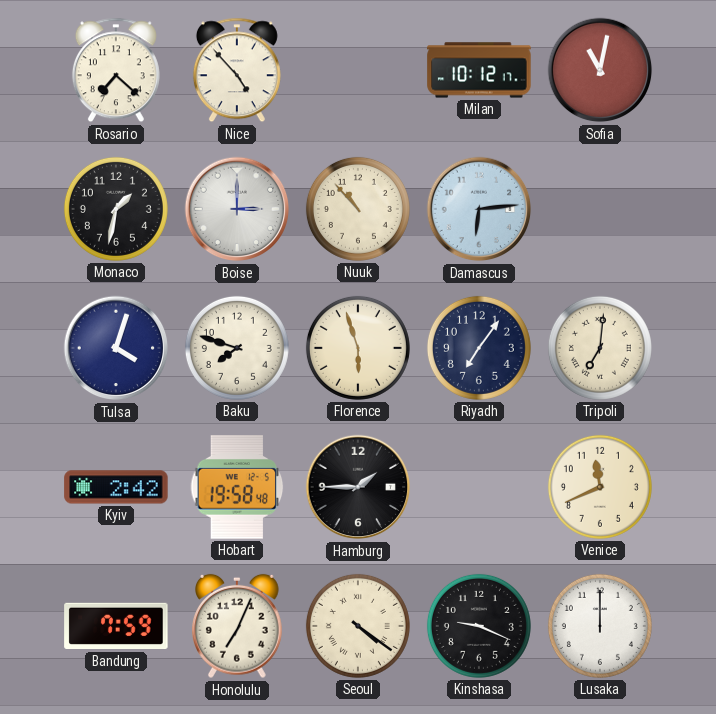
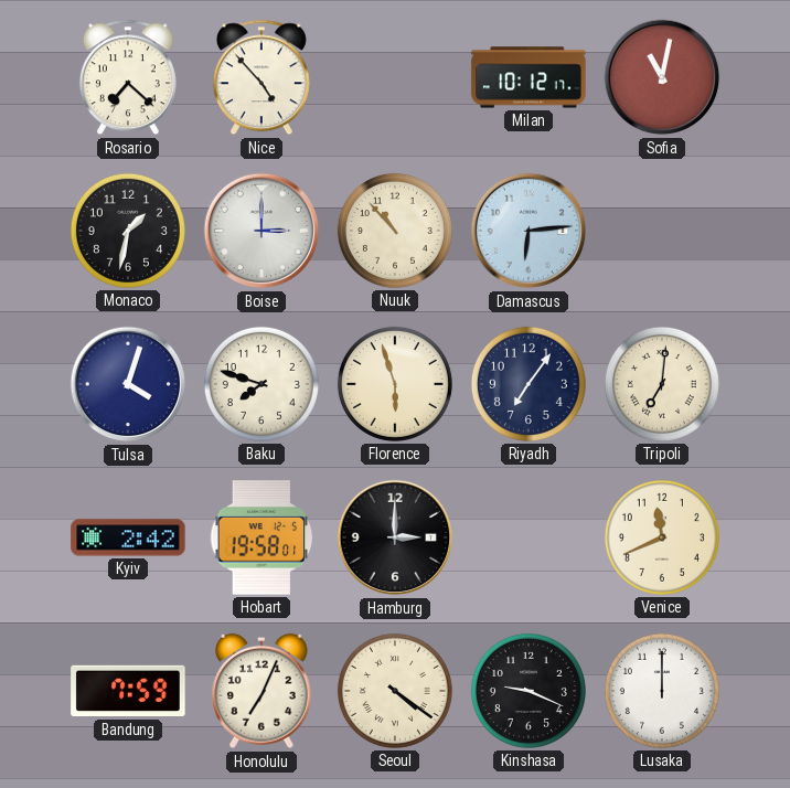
Hobart: 19:58:48 -> 19:58:01
Hamburg: 1:45 -> 3:00
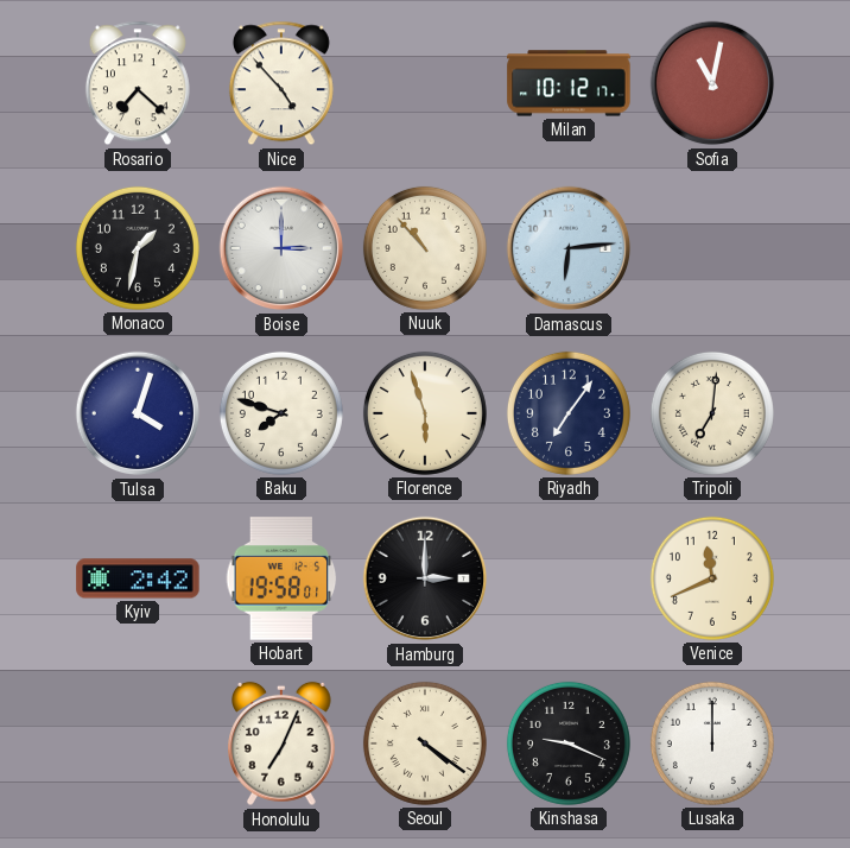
Bandung: 7:59 -> none
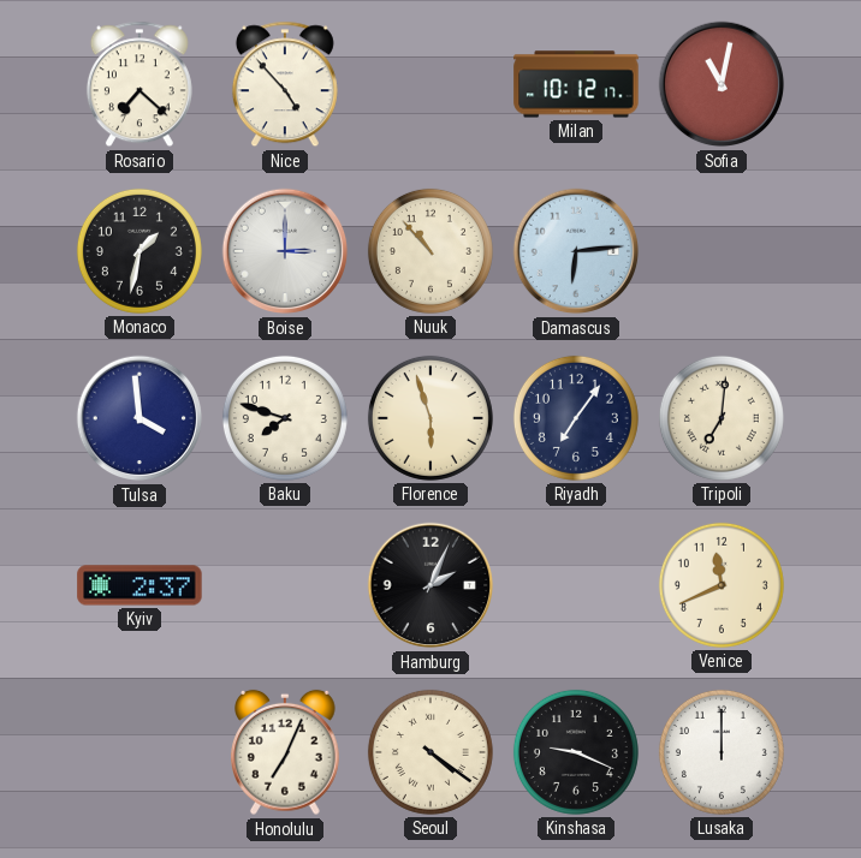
Tulsa: 4:03 -> 3:59
Kyiv: 2:42 -> 2:37
Hobart: 19:58 -> none
Hamburg: 3:00 -> 2:04
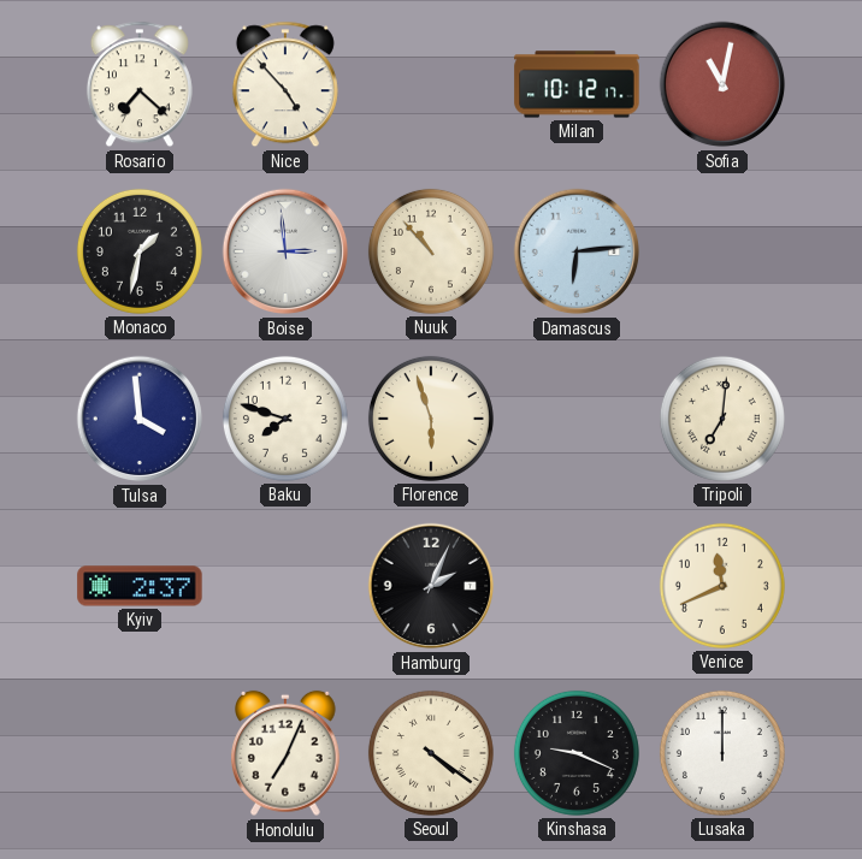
Boise: 3:00 -> 2:59
Riyadh: 7:06 -> none
